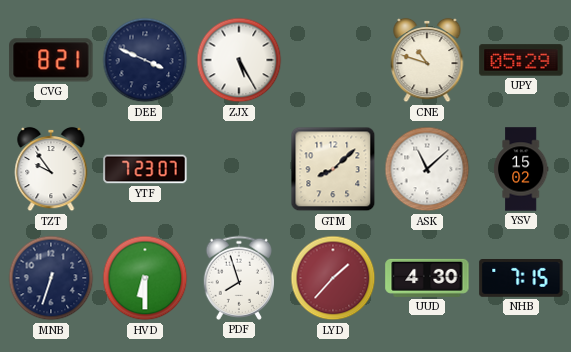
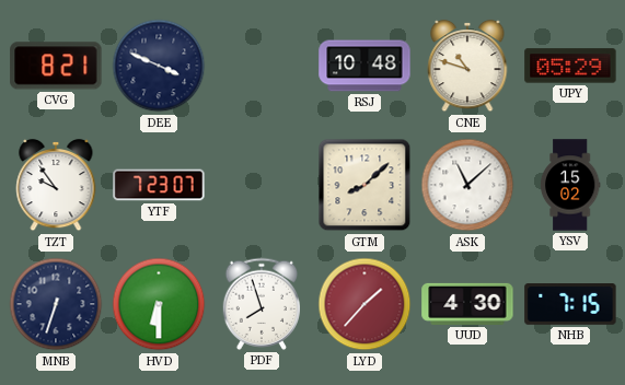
ZJX: 5:25 -> none
RSJ: none -> 10:48
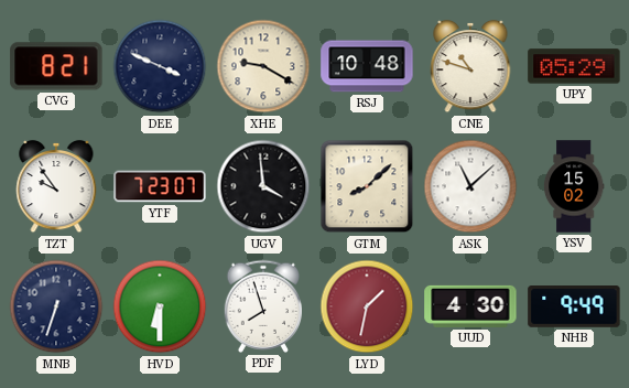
XHE: none -> 9:20
UGV: none -> 3:59
LYD: 1:37 -> 1:32
NHB: 7:15 -> 9:49
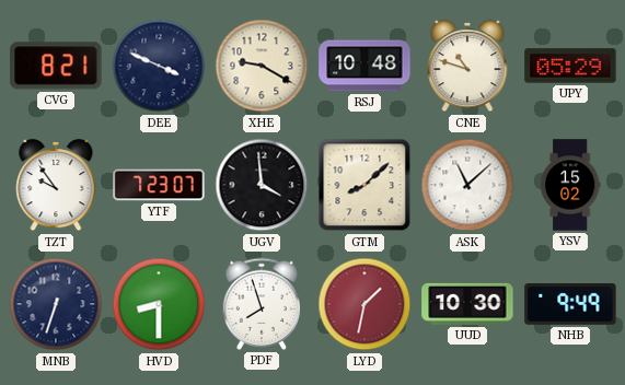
HVD: 6:30 -> 8:30
UUD: 4:30 -> 10:30
